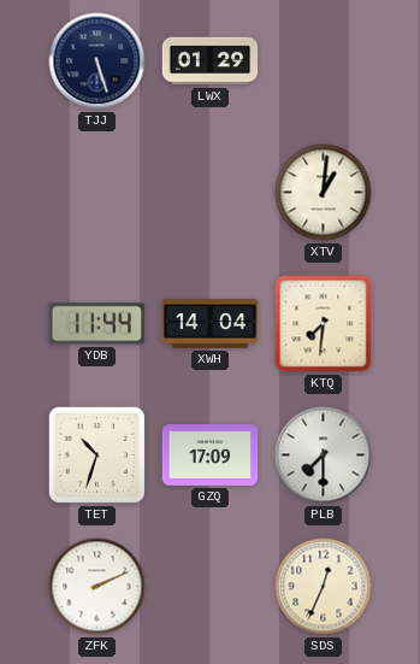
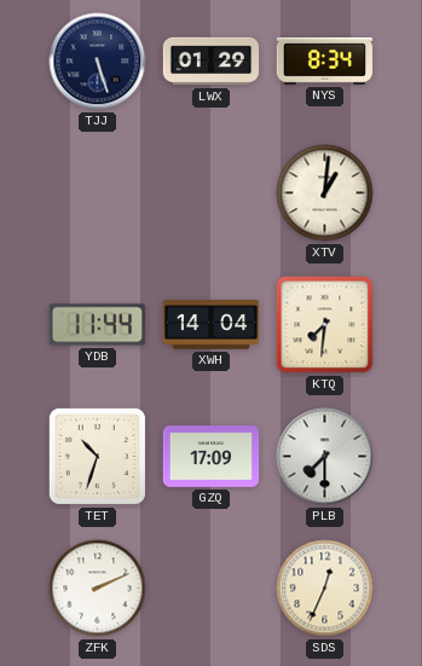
NYS: none -> 8:34
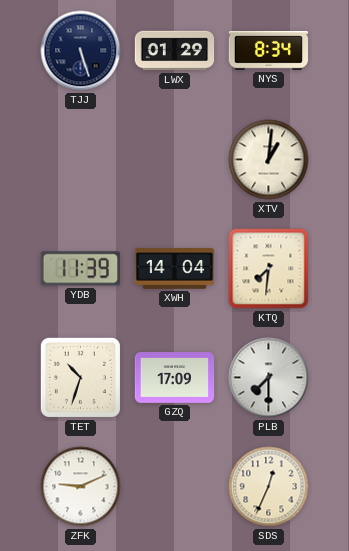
YDB: 11:44 -> 11:39
ZFK: 2:11 -> 9:11
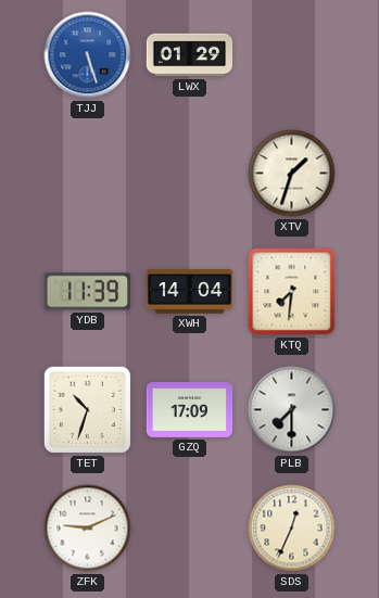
TJJ dial: navy -> blue
NYS: 8:34 -> none
XTV: 1:01 -> 1:33
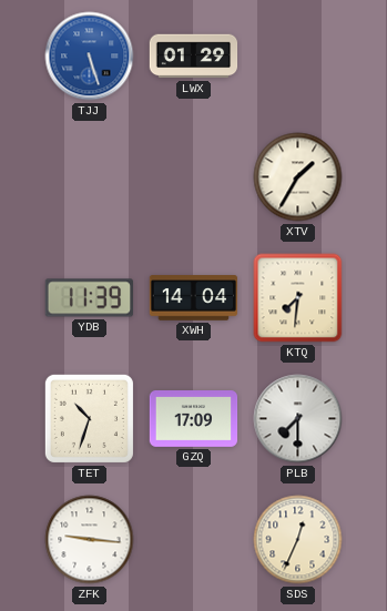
XTV: 1:33 -> 1:35
ZFK: 9:11 -> 9:16
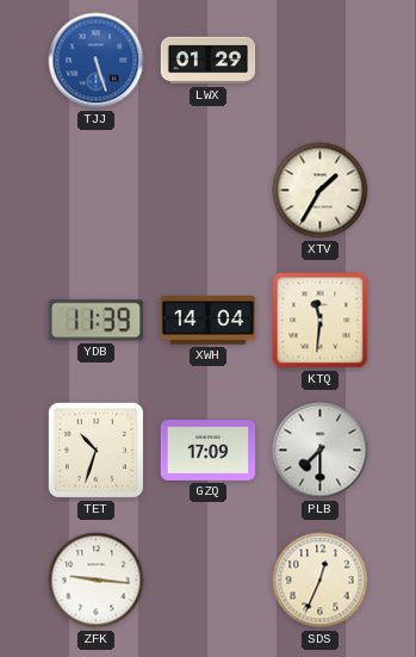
KTQ: 7:31 -> 11:31
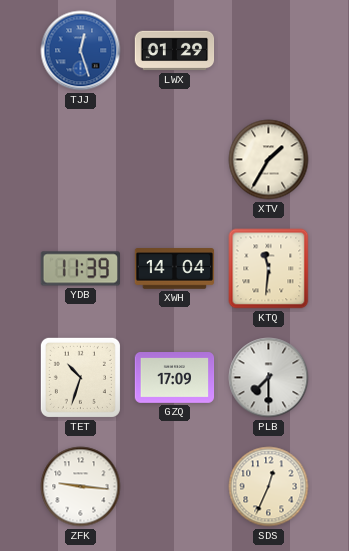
TJJ: 5:27 -> 12:27
